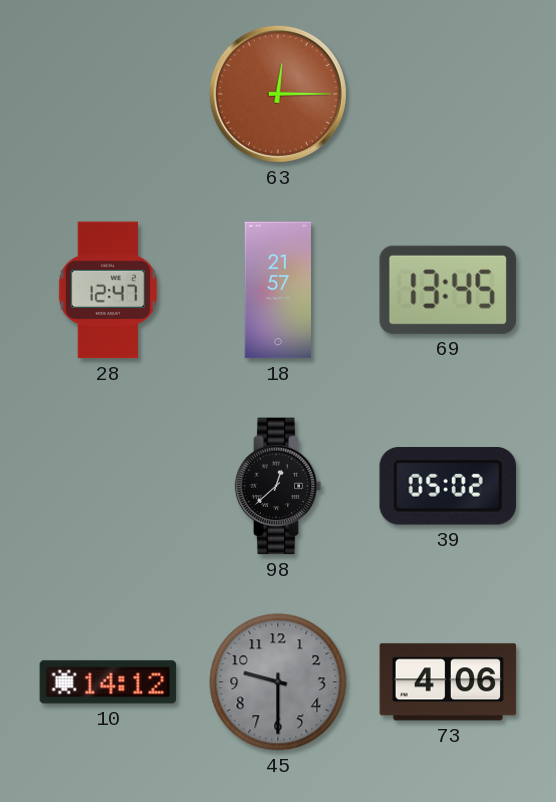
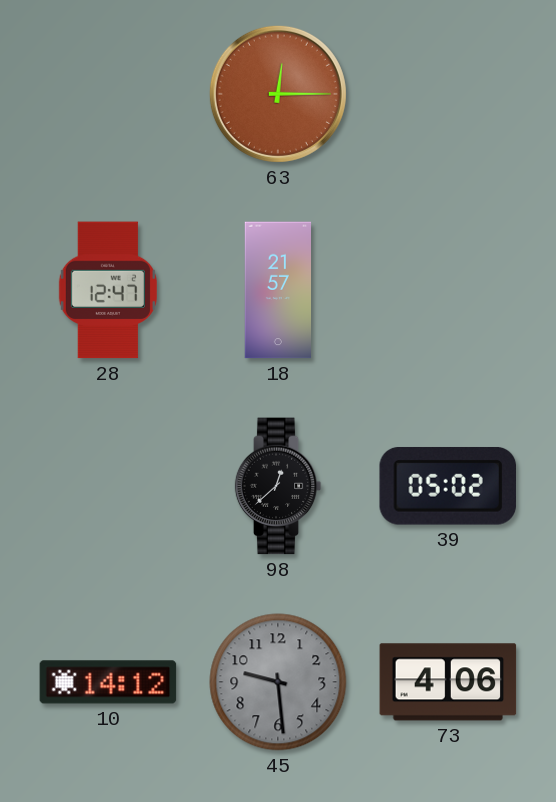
69: 13:45 -> none
45: 9:30 -> 9:29
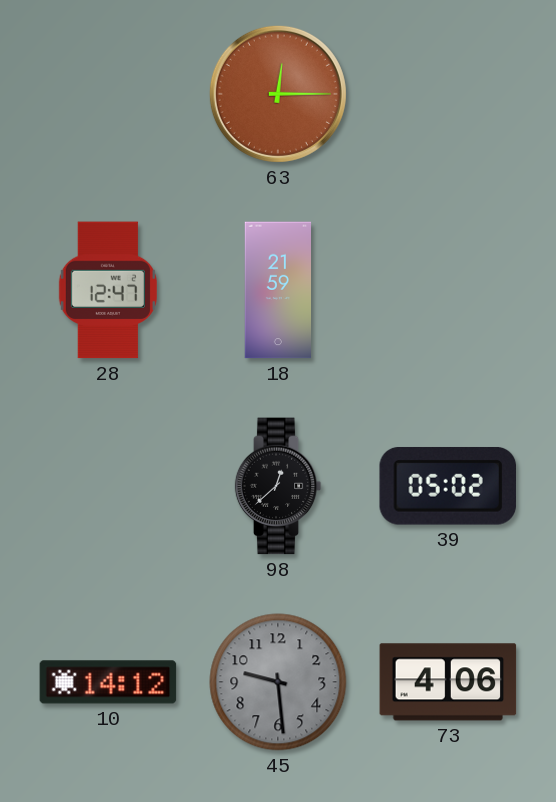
18: 21:57 -> 21:59
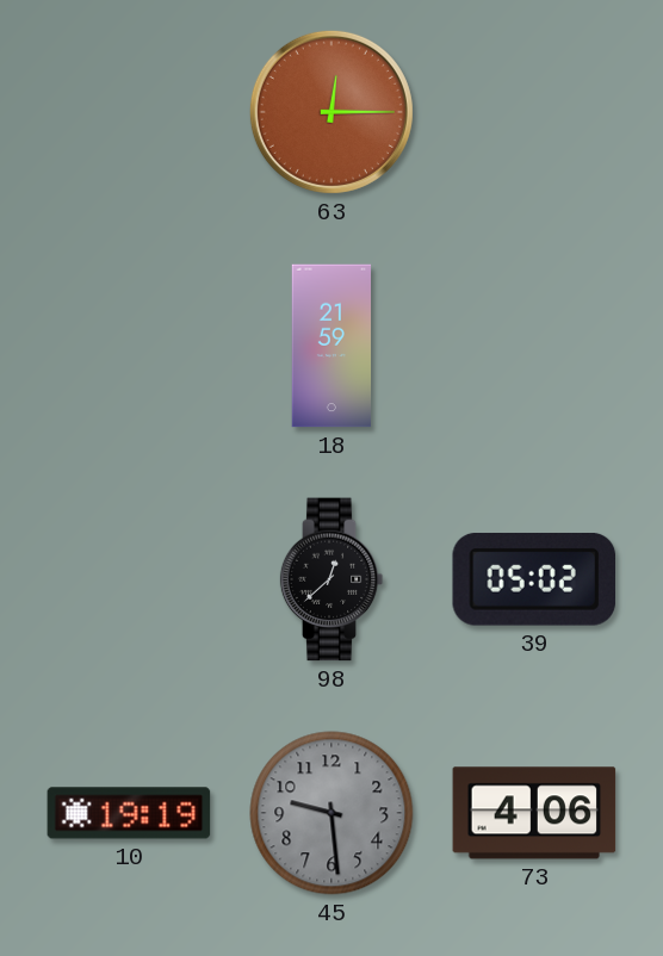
28: 12:47 -> none
10: 14:12 -> 19:19
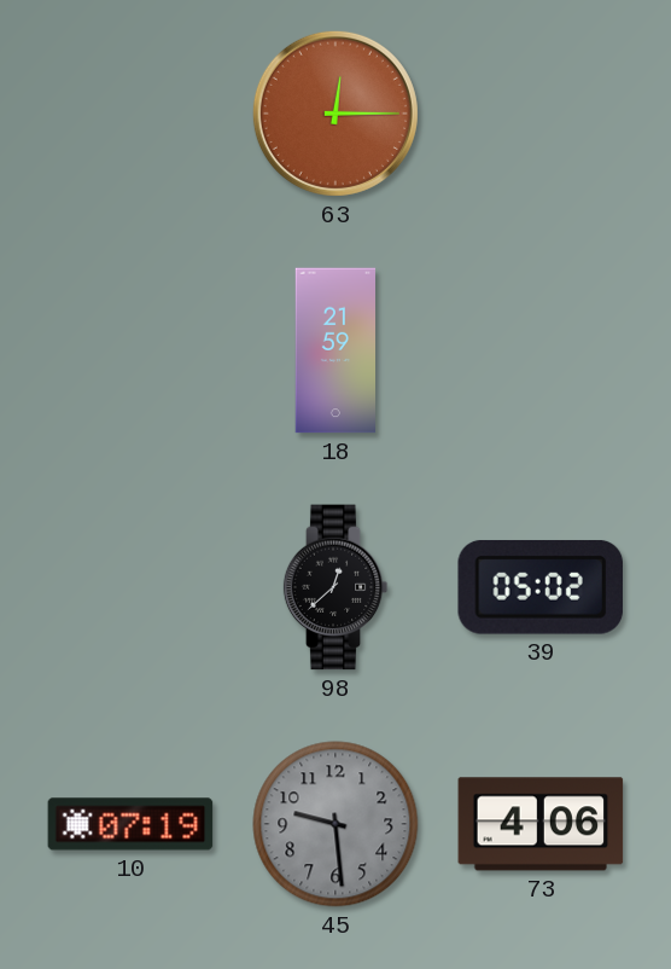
10: 19:19 -> 07:19
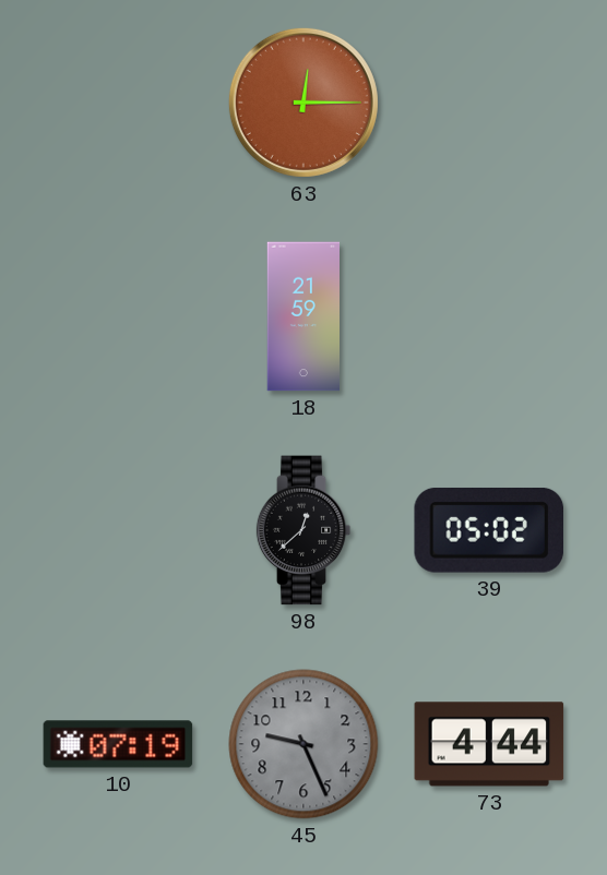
45: 9:29 -> 9:26
73: 4:06 -> 4:44
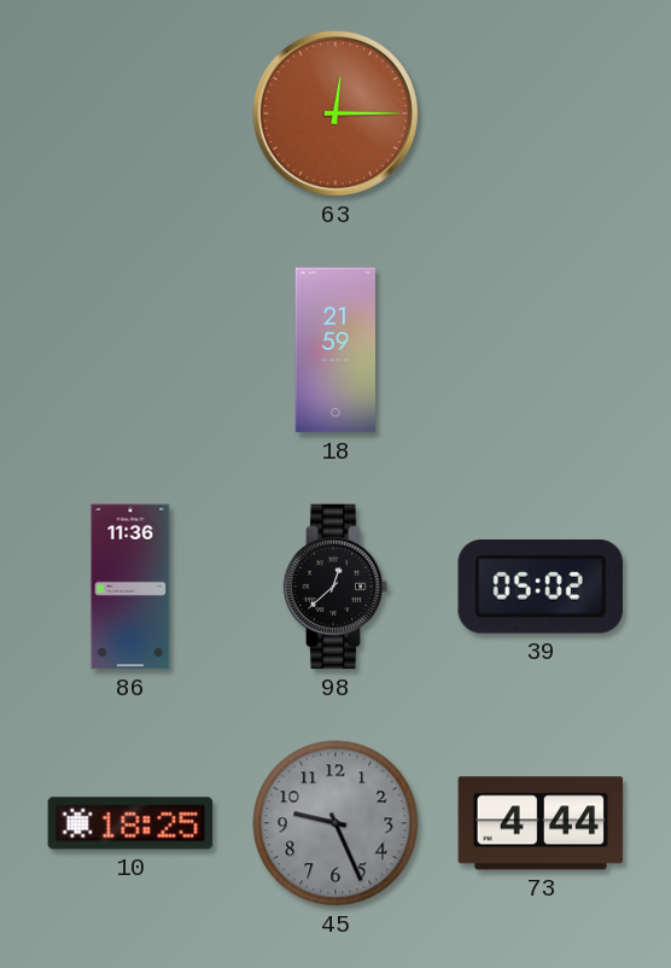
86: none -> 11:36
10: 07:19 -> 18:25
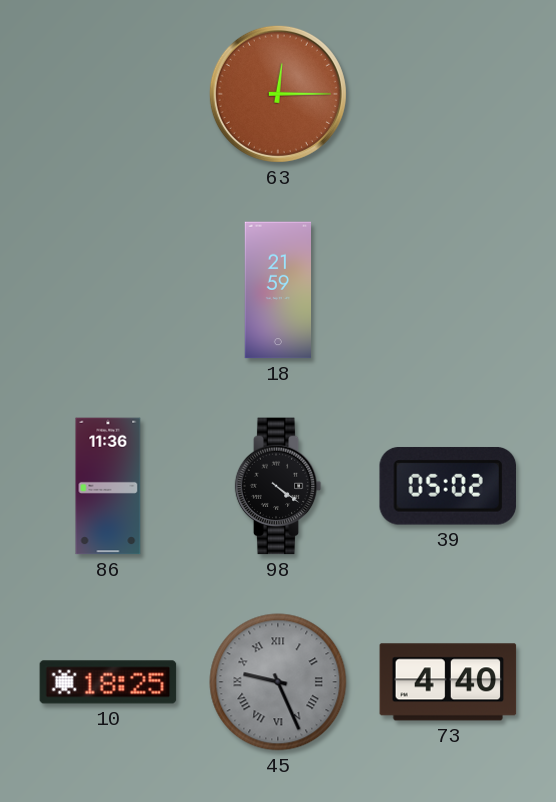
98: 12:38 -> 4:21
45 numerals: Arabic -> Roman
73: 4:44 -> 4:40
